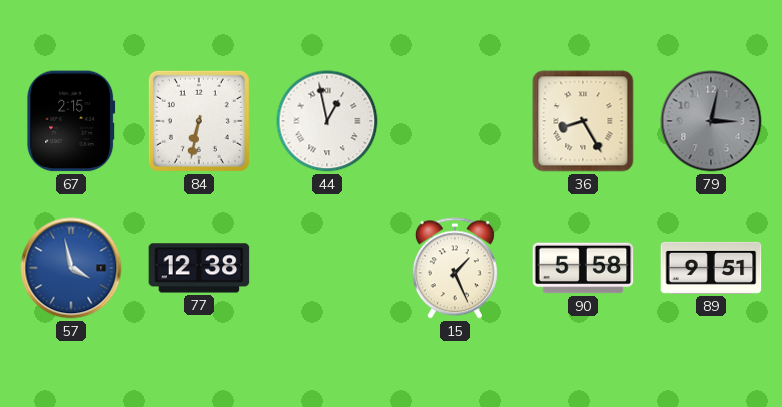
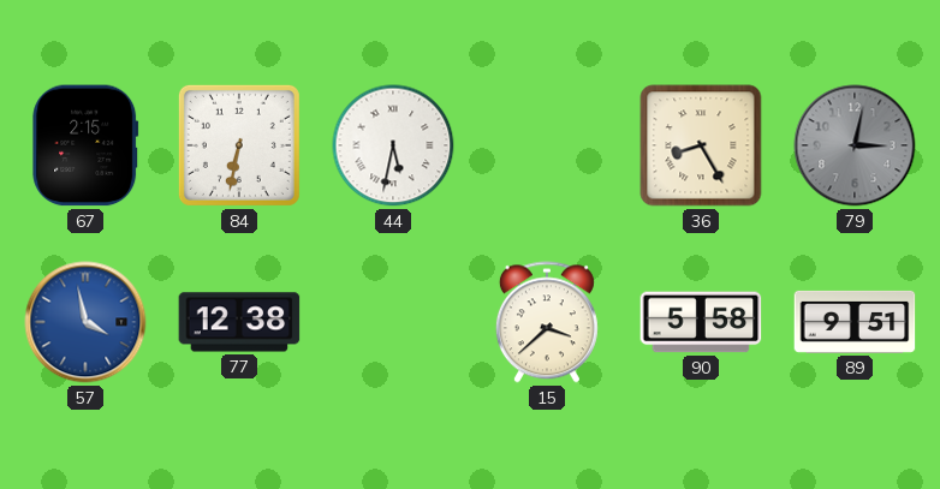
44: 12:58 -> 5:32
15: 1:26 -> 3:38
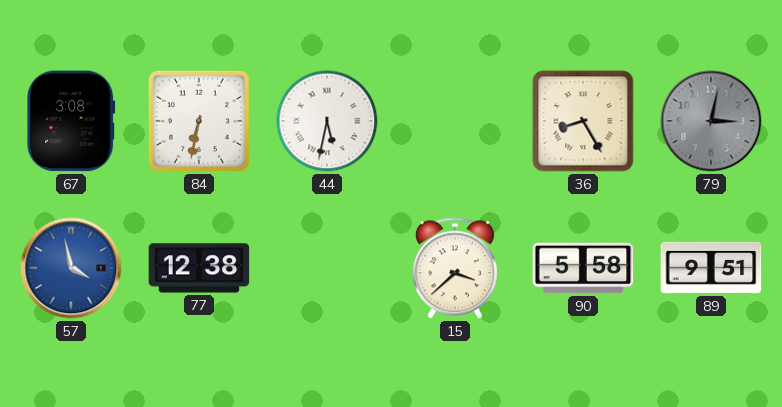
67: 2:15 -> 3:08
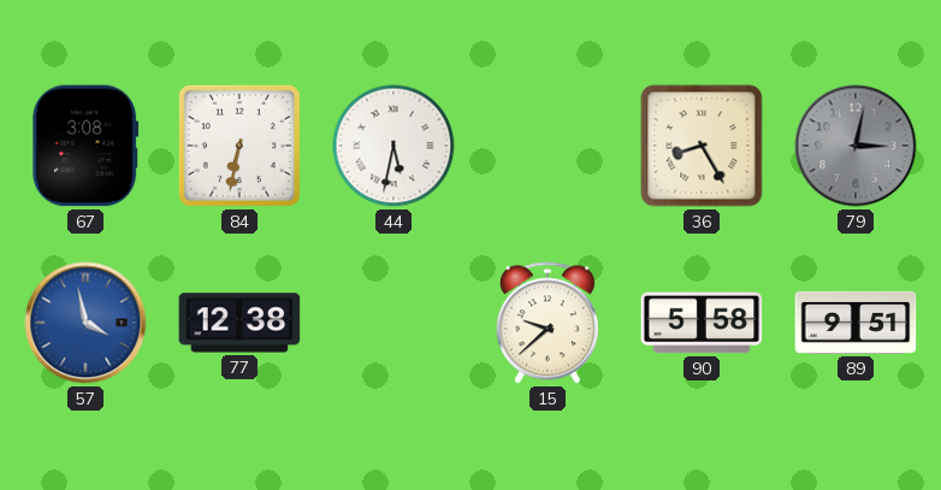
15: 3:38 -> 9:38
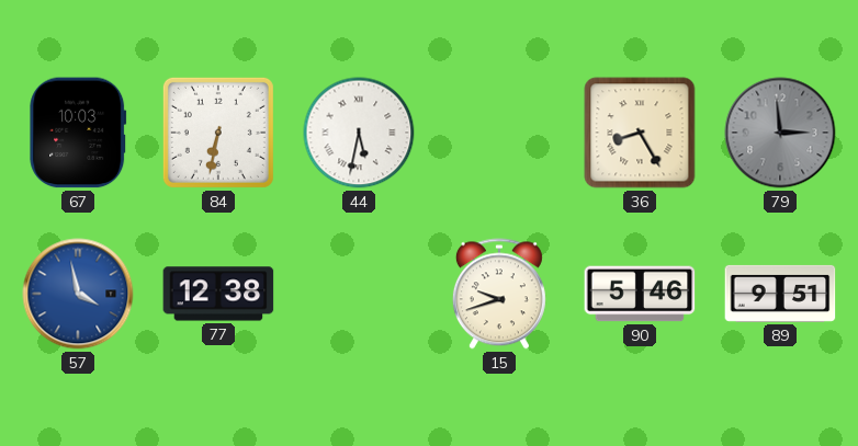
67: 3:08 -> 10:03
79: 3:02 -> 2:59
15: 9:38 -> 9:42
90: 5:58 -> 5:46
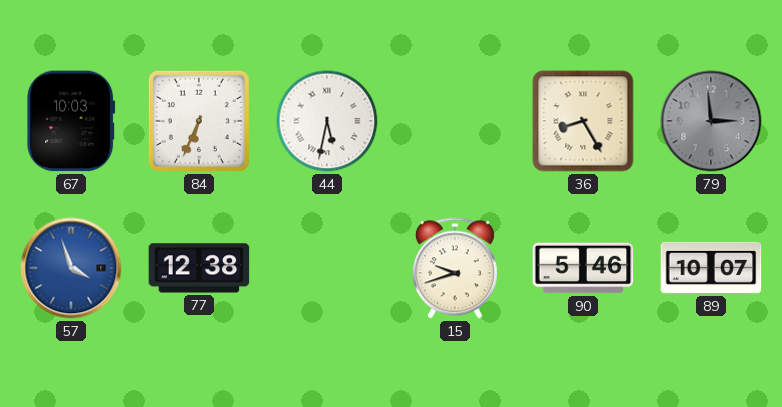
84: 6:32 -> 6:34
57: 3:58 -> 3:57
89: 9:51 -> 10:07
